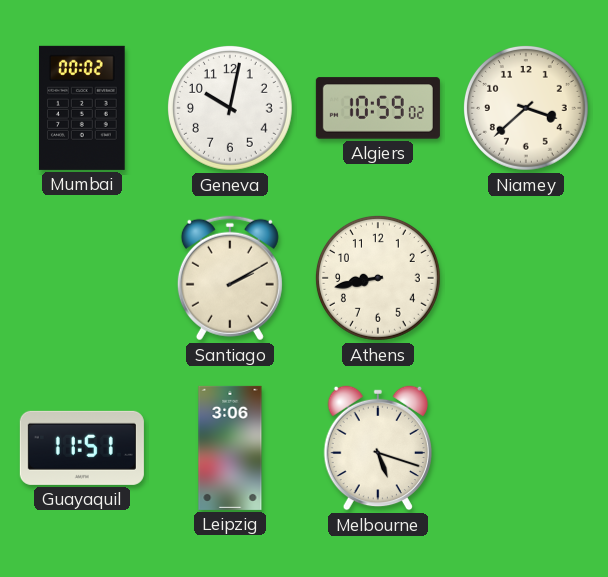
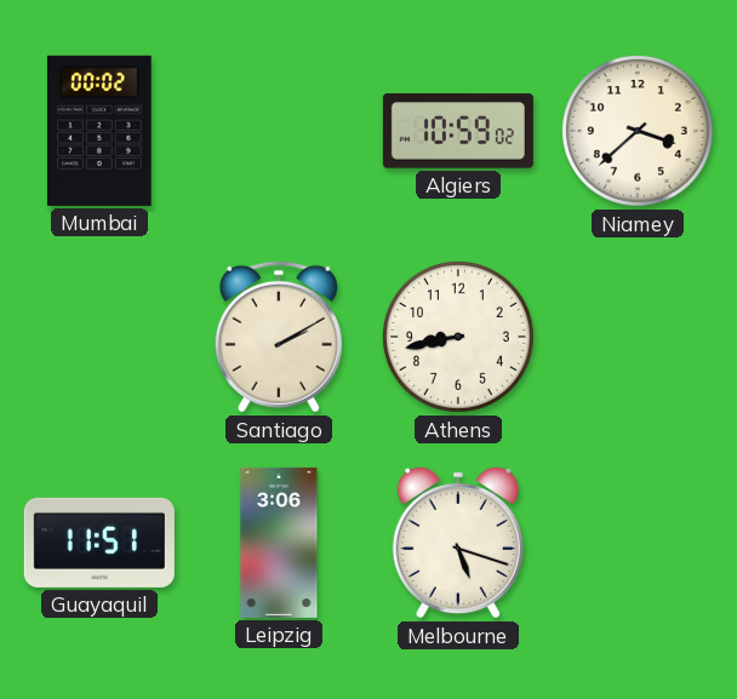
Geneva: 10:02 -> none
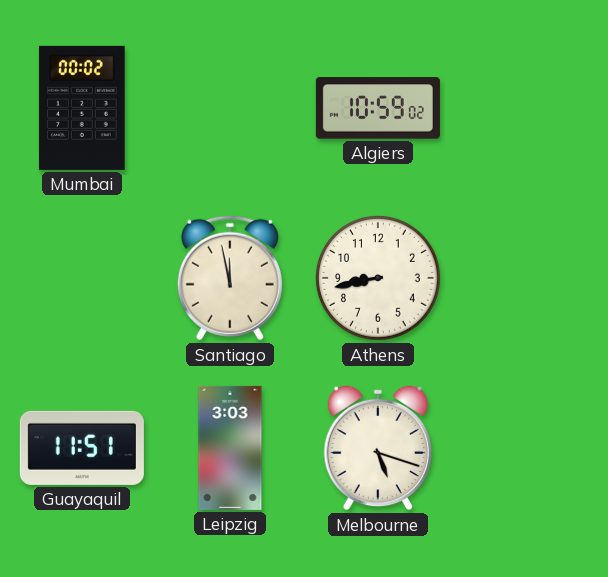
Niamey: 3:38 -> none
Santiago: 2:10 -> 11:58
Leipzig: 3:06 -> 3:03
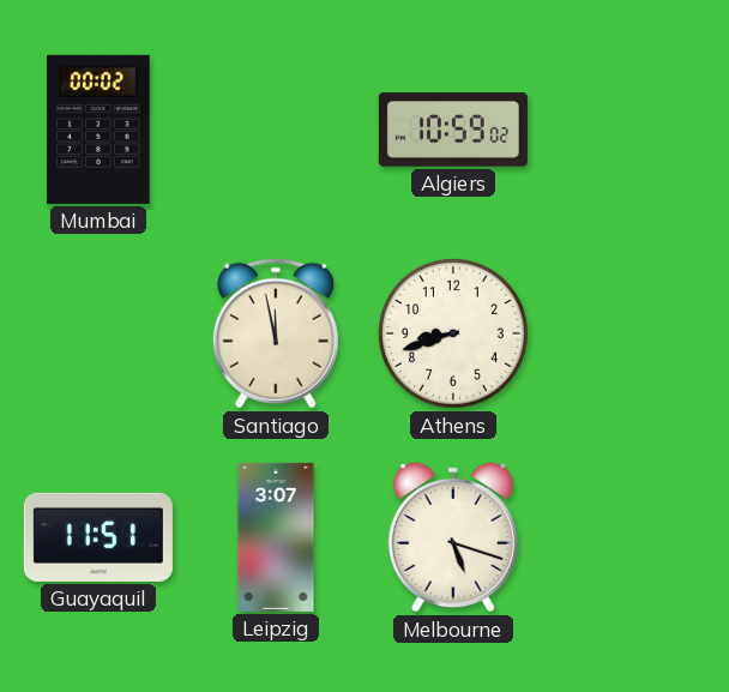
Athens: 8:43 -> 8:42
Leipzig: 3:03 -> 3:07
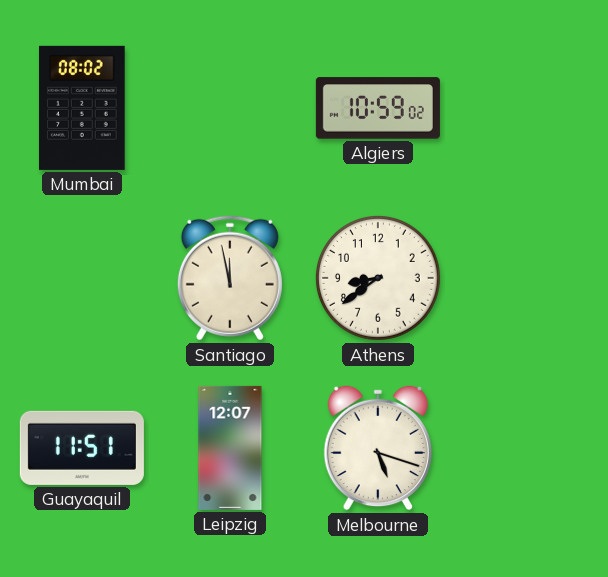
Mumbai: 00:02 -> 08:02
Athens: 8:42 -> 8:39
Leipzig: 3:07 -> 12:07
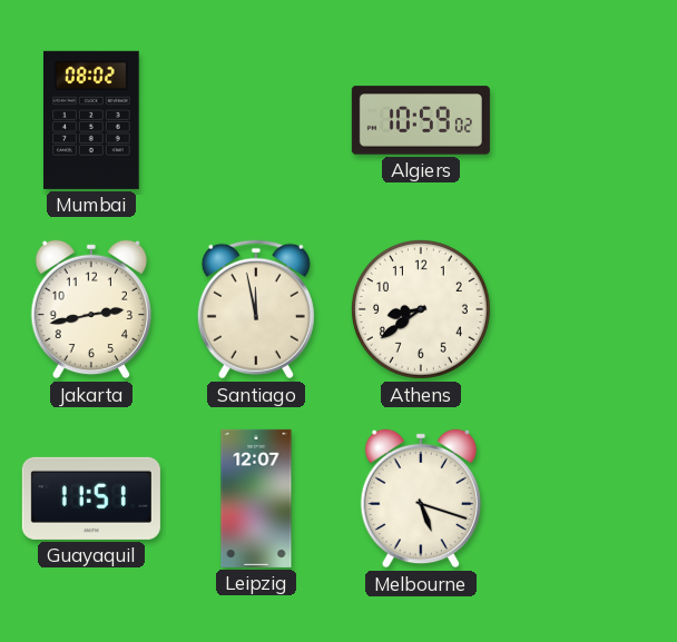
Jakarta: none -> 2:43
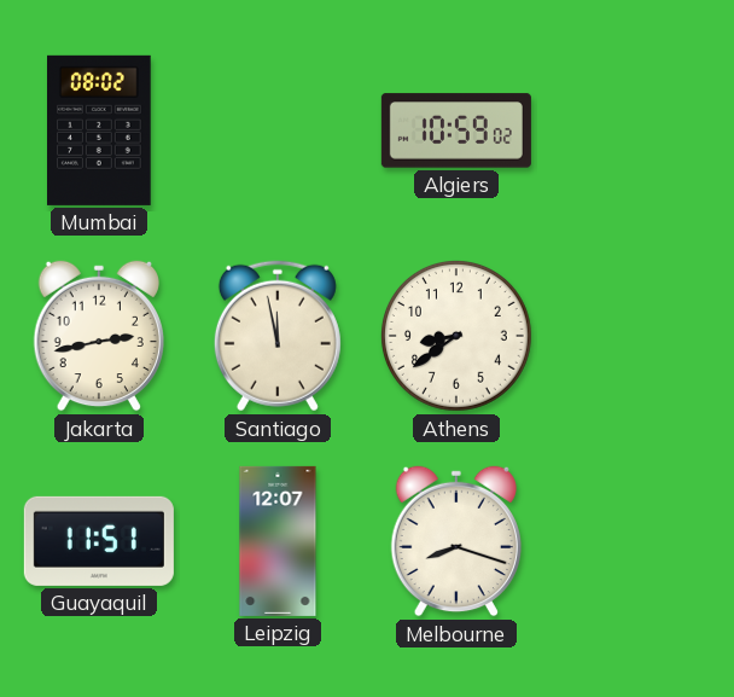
Melbourne: 5:18 -> 8:18
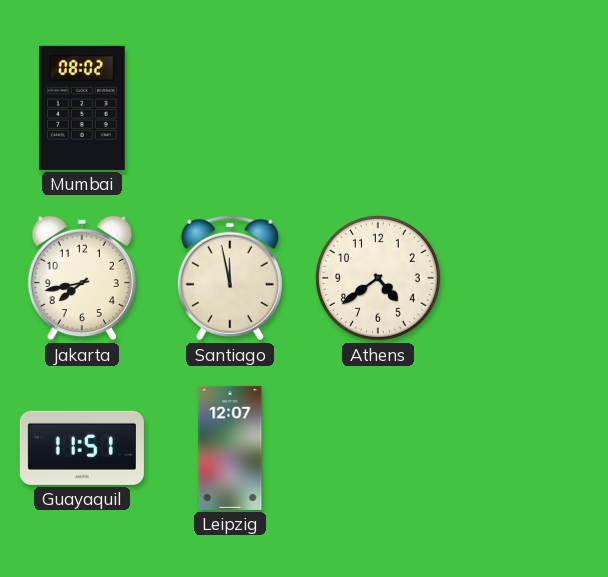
Algiers: 10:59 -> none
Jakarta: 2:43 -> 7:43
Athens: 8:39 -> 4:39
Melbourne: 8:18 -> none
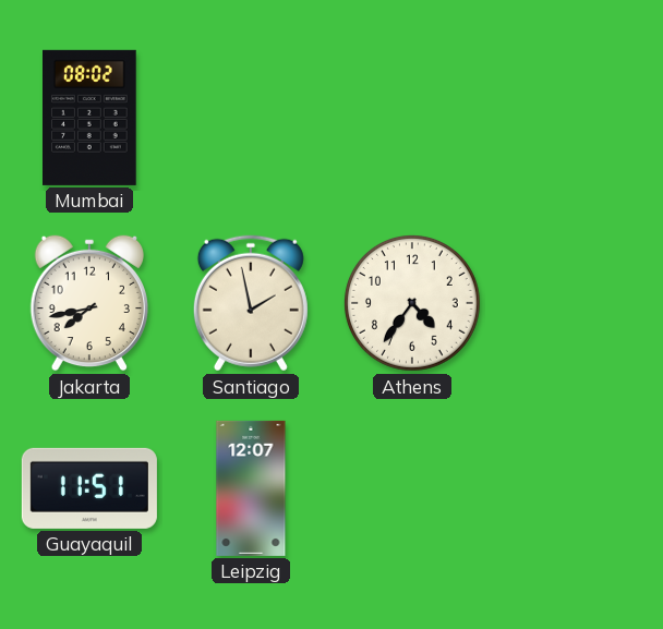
Santiago: 11:58 -> 1:58
Athens: 4:39 -> 4:36
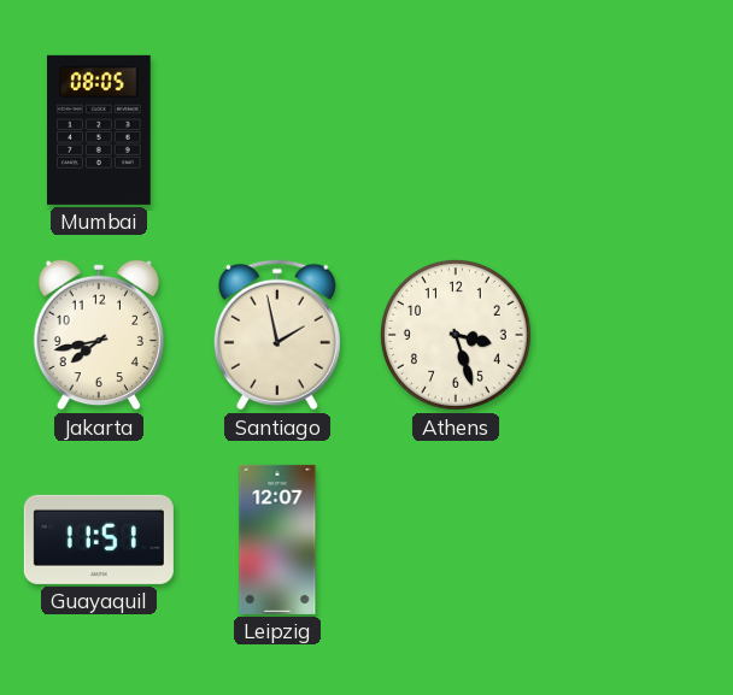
Mumbai: 08:02 -> 08:05
Athens: 4:36 -> 3:27
